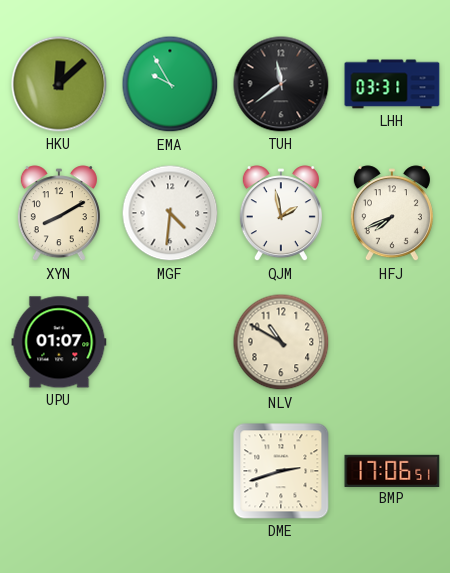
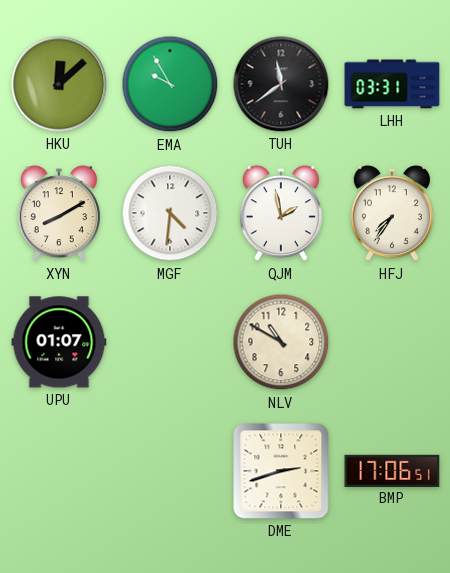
HFJ: 7:41 -> 7:36
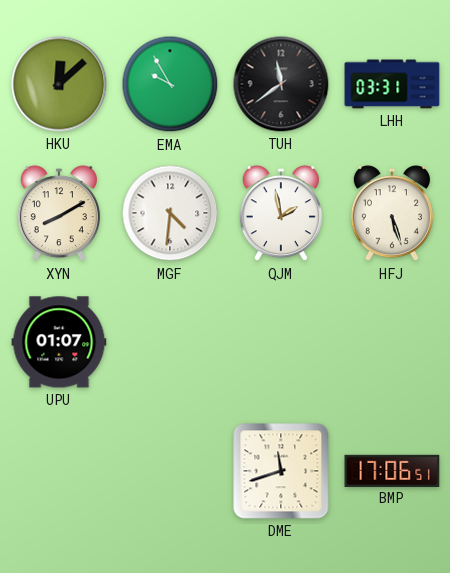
HFJ: 7:36 -> 5:27
NLV: 10:50 -> none
DME: 2:42 -> 11:42
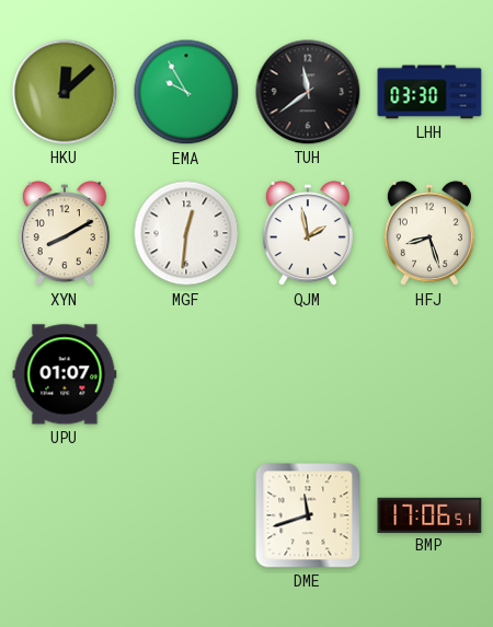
LHH: 03:31 -> 03:30
MGF: 4:31 -> 12:31
HFJ: 5:27 -> 8:27
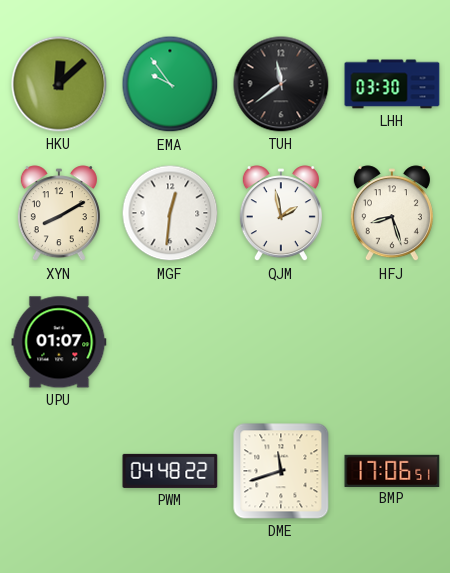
EMA: 9:55 -> 9:54
PWM: none -> 04:48
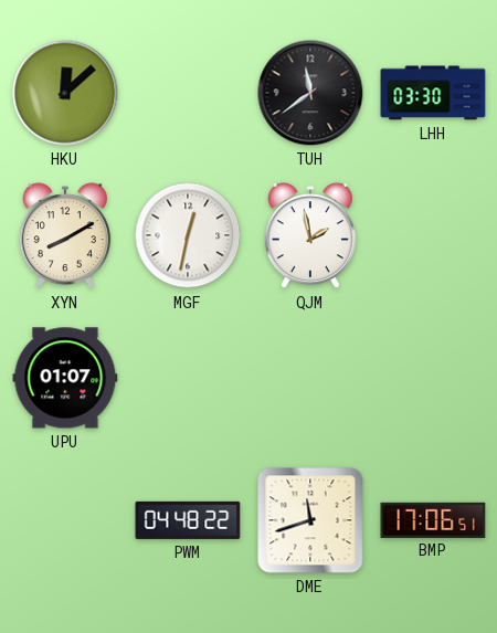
EMA: 9:54 -> none
MGF: 12:31 -> 12:32
HFJ: 8:27 -> none
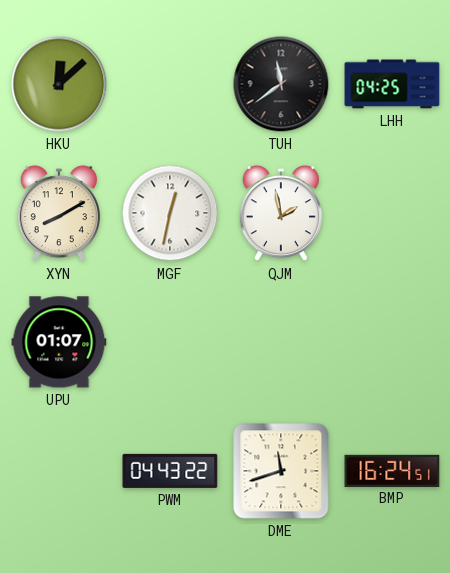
LHH: 03:30 -> 04:25
PWM: 04:48 -> 04:43
BMP: 17:06 -> 16:24
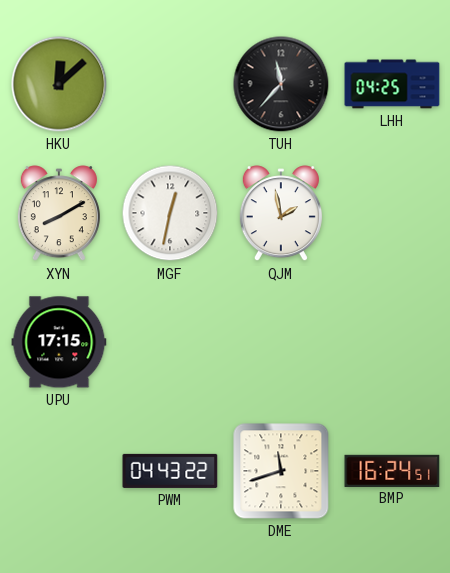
TUH: 11:39 -> 11:37
UPU: 01:07 -> 17:15
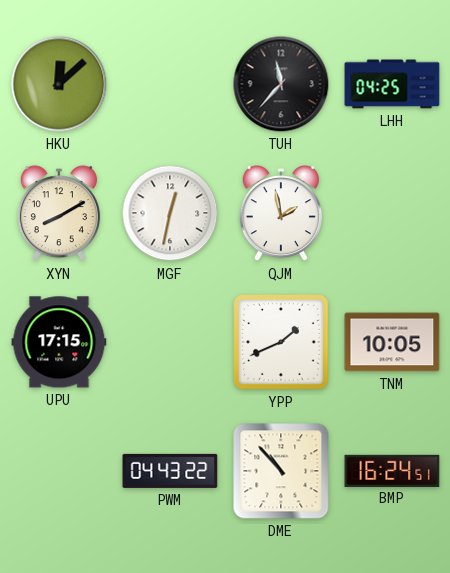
YPP: none -> 1:41
TNM: none -> 10:05
DME: 11:42 -> 10:53
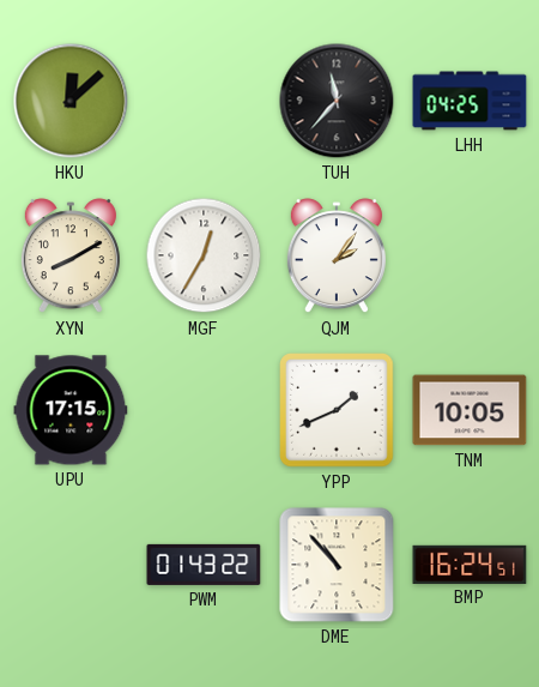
MGF: 12:32 -> 12:35
QJM: 1:58 -> 2:06
PWM: 04:43 -> 01:43
